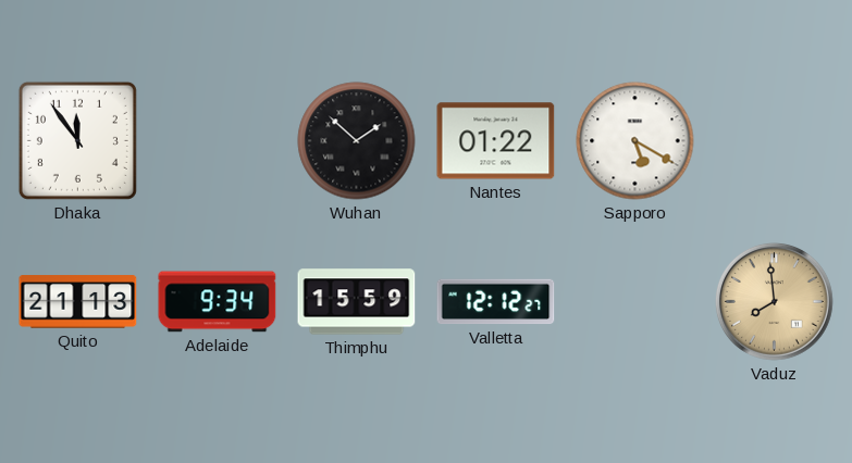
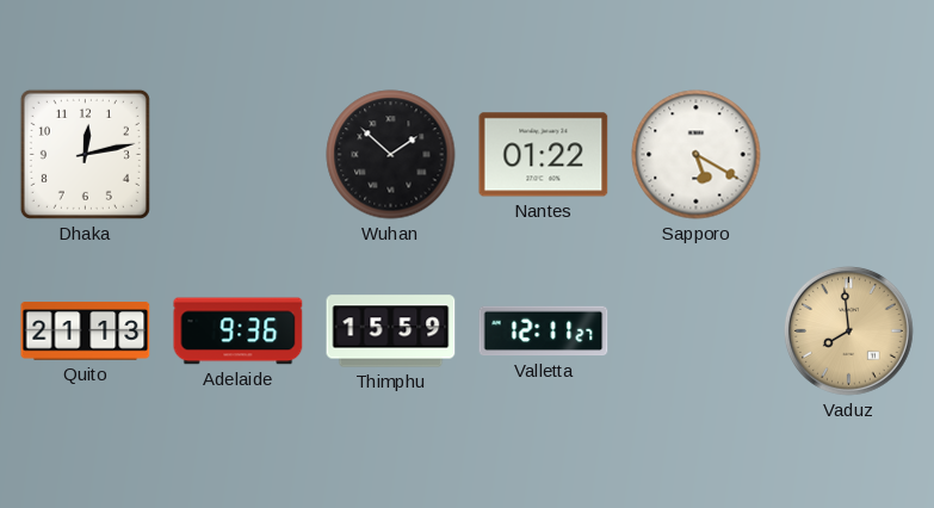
Dhaka: 11:54 -> 12:13
Adelaide: 9:34 -> 9:36
Valletta: 12:12 -> 12:11
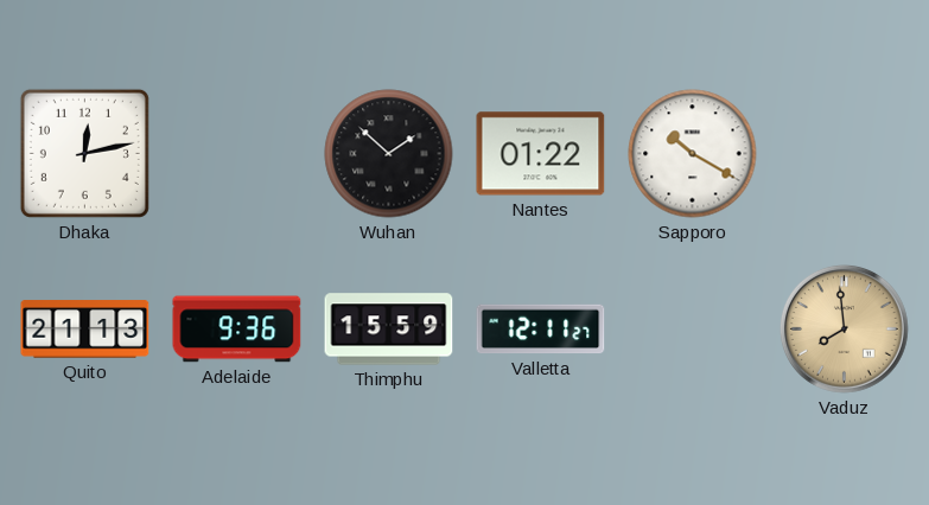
Sapporo: 5:20 -> 10:20
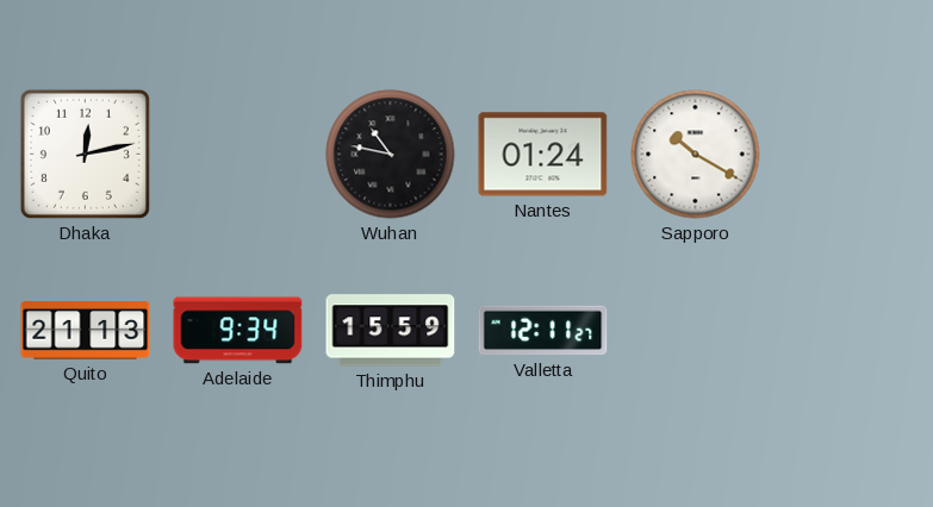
Wuhan: 1:52 -> 10:47
Nantes: 01:22 -> 01:24
Adelaide: 9:36 -> 9:34
Vaduz: 7:59 -> none
